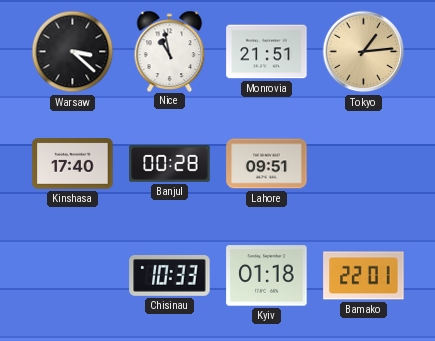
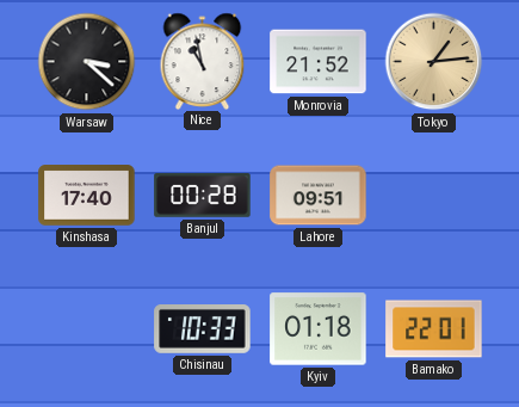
Monrovia: 21:51 -> 21:52
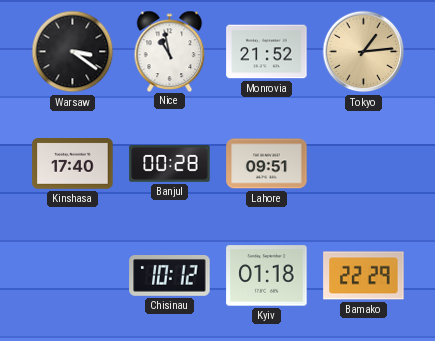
Warsaw: 3:22 -> 3:21
Chisinau: 10:33 -> 10:12
Bamako: 22:01 -> 22:29
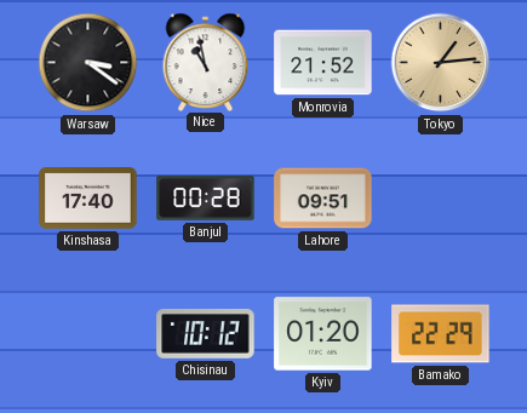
Kyiv: 01:18 -> 01:20
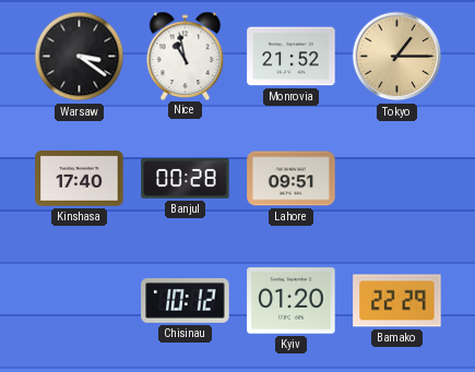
Tokyo: 1:14 -> 1:15
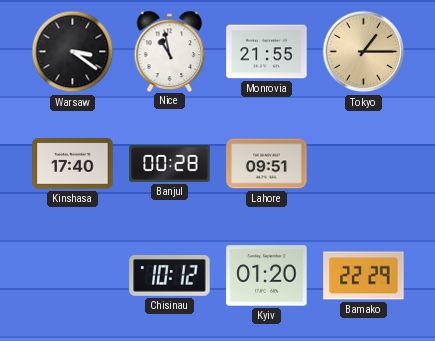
Monrovia: 21:52 -> 21:55
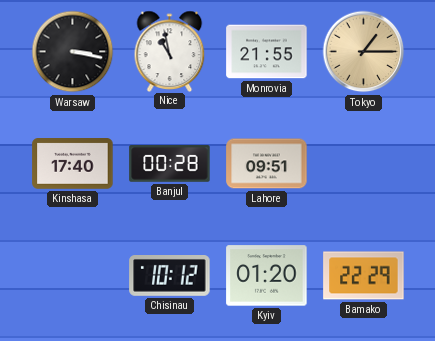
Warsaw: 3:21 -> 3:17
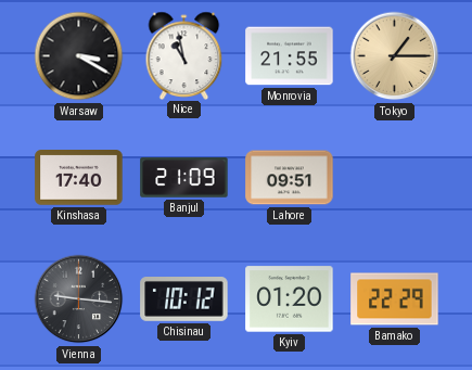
Warsaw: 3:17 -> 3:20
Banjul: 00:28 -> 21:09
Vienna: none -> 9:16
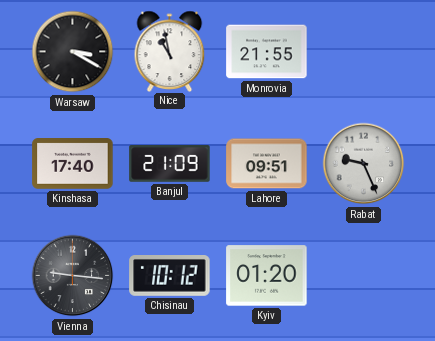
Tokyo: 1:15 -> none
Rabat: none -> 9:26
Bamako: 22:29 -> none
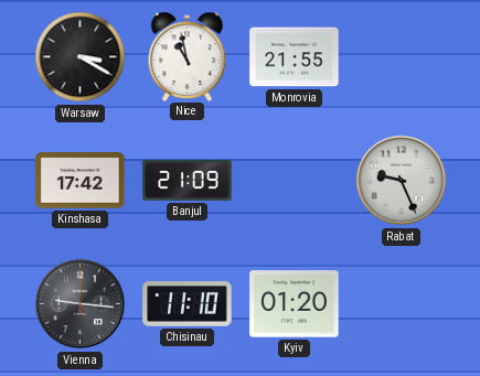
Kinshasa: 17:40 -> 17:42
Lahore: 09:51 -> none
Chisinau: 10:12 -> 11:10
